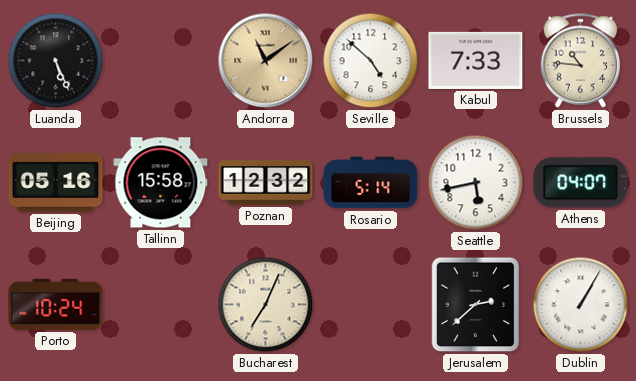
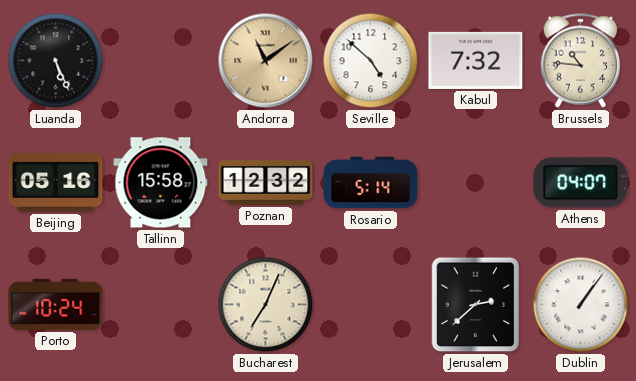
Kabul: 7:33 -> 7:32
Seattle: 5:43 -> none
Dublin: 1:05 -> 1:06
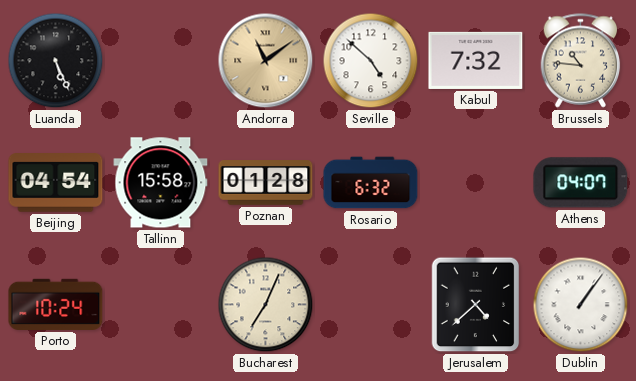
Beijing: 05:16 -> 04:54
Poznan: 12:32 -> 01:28
Rosario: 5:14 -> 6:32
Jerusalem: 2:38 -> 4:38
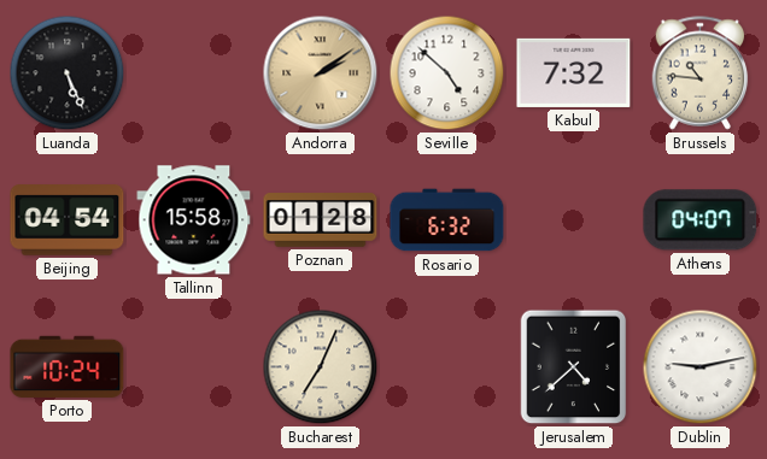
Andorra: 11:09 -> 2:09
Dublin: 1:06 -> 9:13
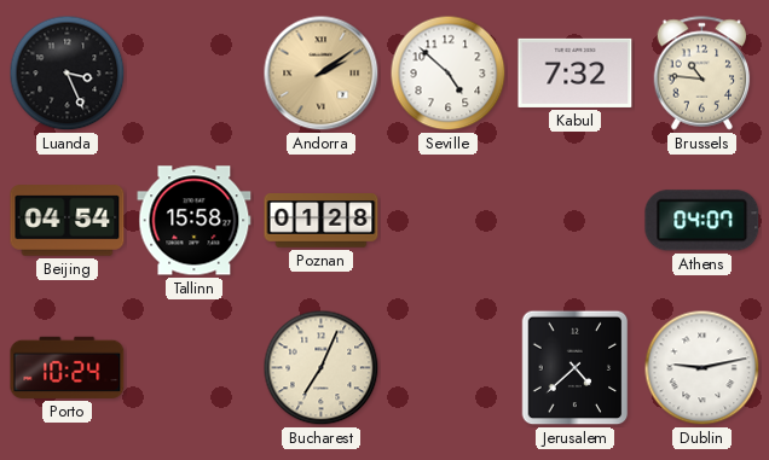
Luanda: 5:26 -> 3:26
Rosario: 6:32 -> none
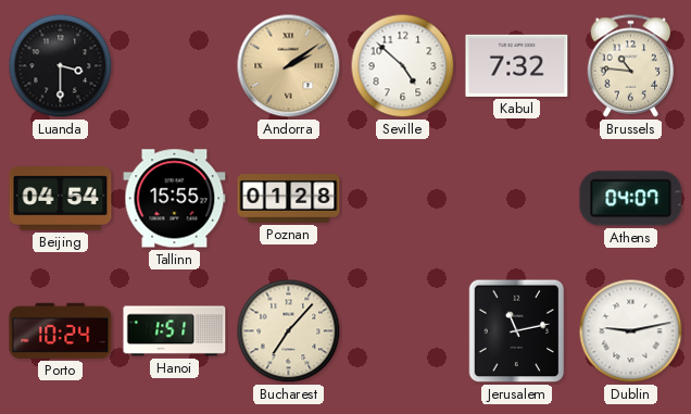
Luanda: 3:26 -> 3:30
Tallinn: 15:58 -> 15:55
Hanoi: none -> 1:51
Bucharest: 7:04 -> 7:07
Jerusalem: 4:38 -> 11:13
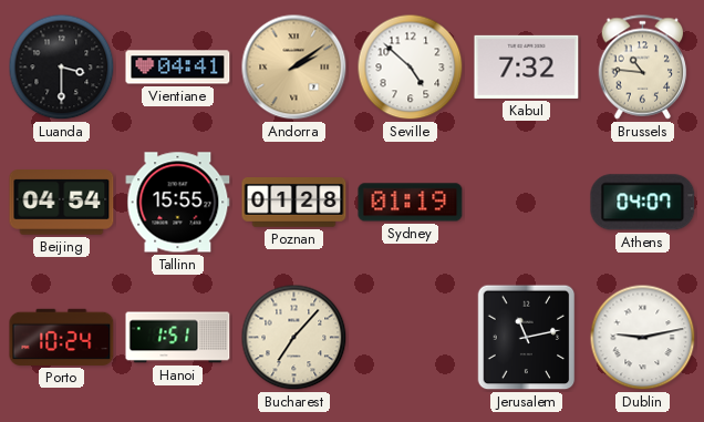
Vientiane: none -> 04:41
Sydney: none -> 01:19
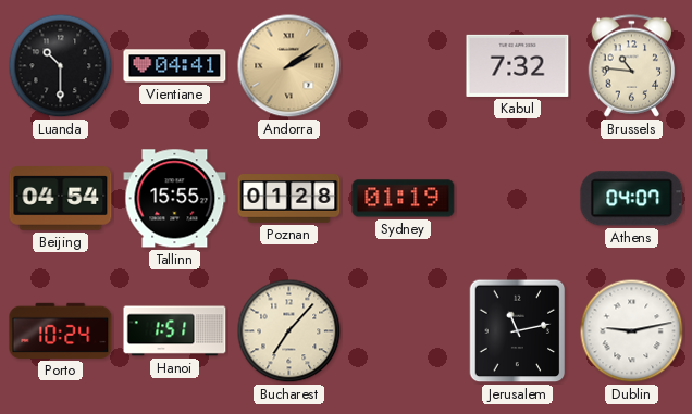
Luanda: 3:30 -> 10:30
Seville: 4:52 -> none
